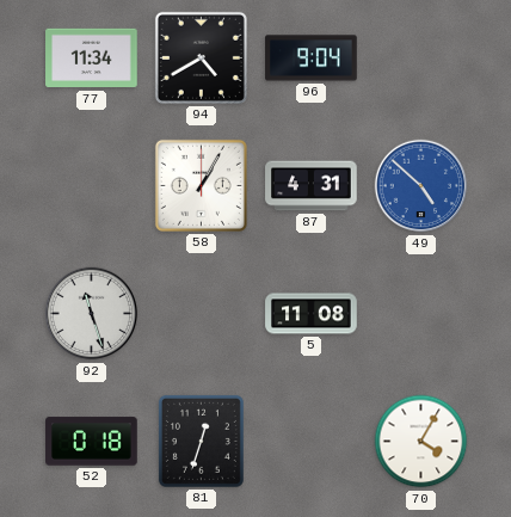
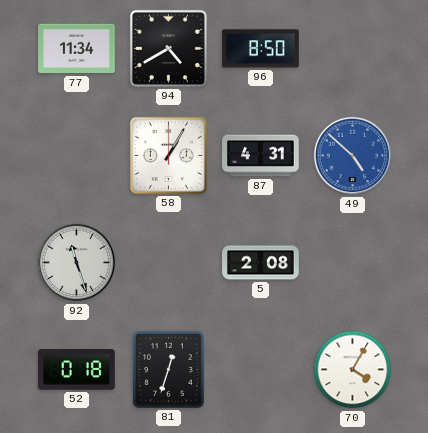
96: 9:04 -> 8:50
5: 11:08 -> 2:08
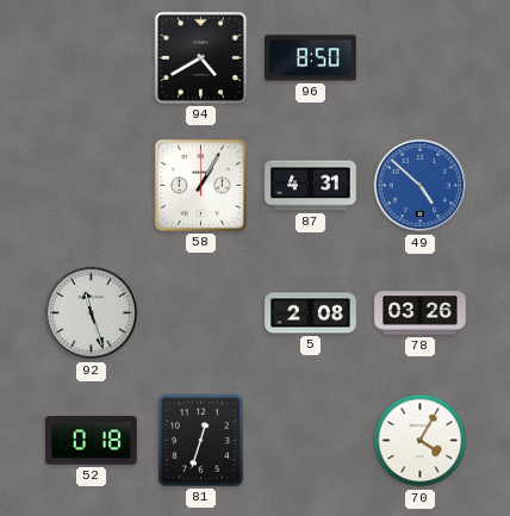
77: 11:34 -> none
78: none -> 03:26
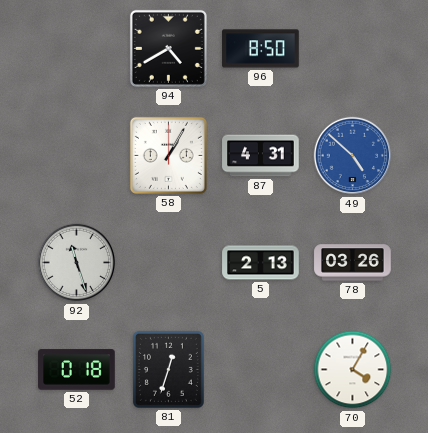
5: 2:08 -> 2:13
